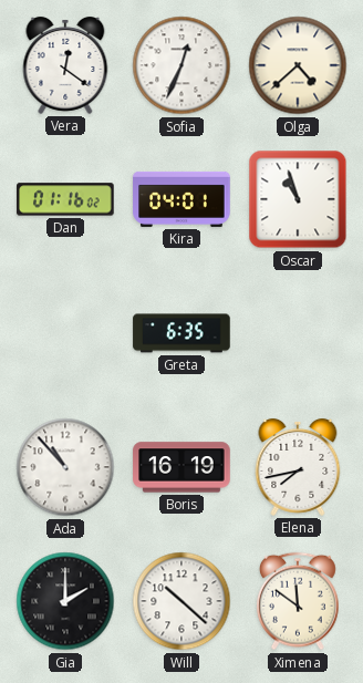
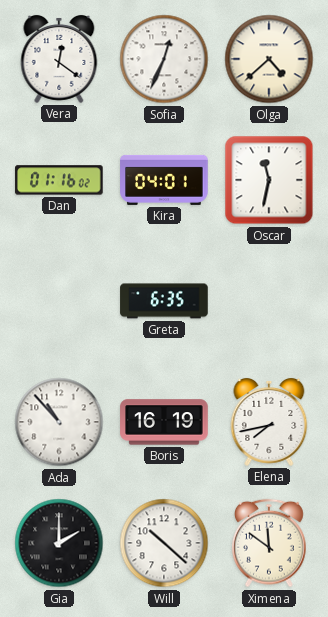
Oscar: 10:57 -> 11:32
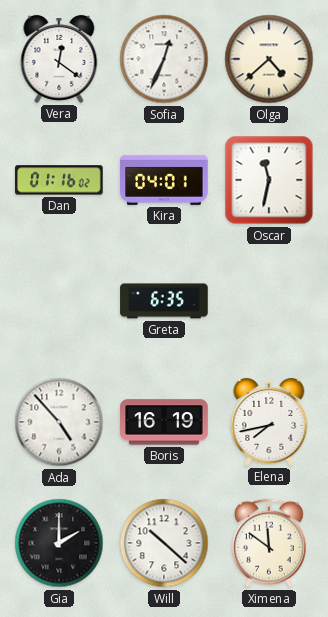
Ada: 10:53 -> 4:53
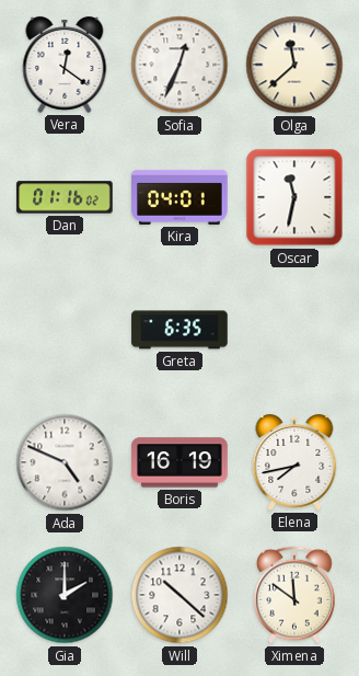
Olga: 4:38 -> 11:38
Ada: 4:53 -> 4:49
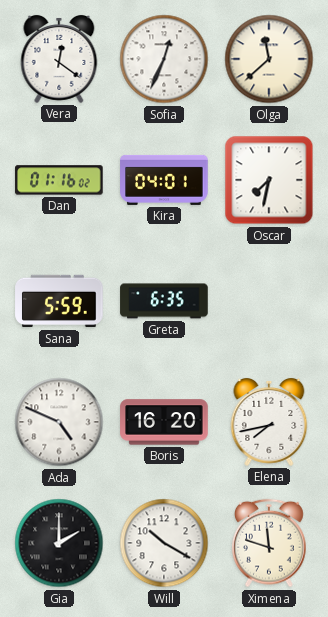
Oscar: 11:32 -> 7:32
Sana: none -> 5:59
Boris: 16:19 -> 16:20
Will: 10:22 -> 10:20
Ximena: 11:51 -> 11:48
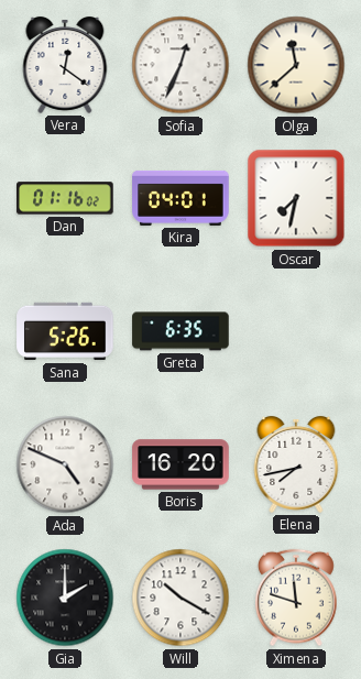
Sana: 5:59 -> 5:26
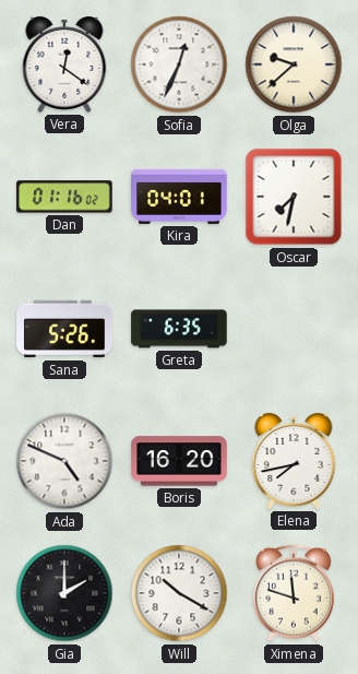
Olga: 11:38 -> 9:38
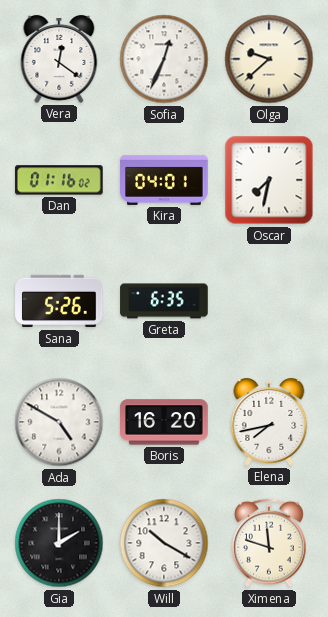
Ada: 4:49 -> 4:50
